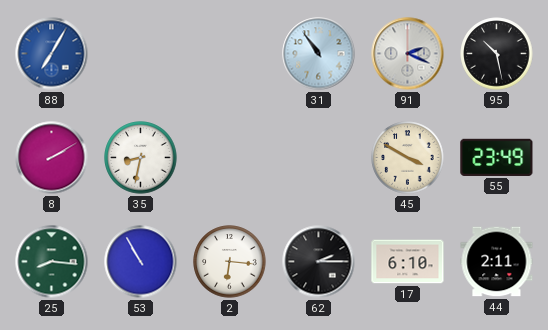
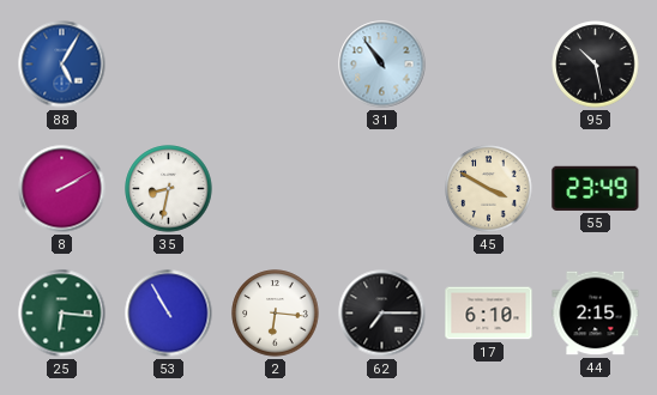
88: 7:05 -> 5:05
91: 2:19 -> none
25: 8:16 -> 6:16
62: 2:15 -> 7:15
44: 2:11 -> 2:15
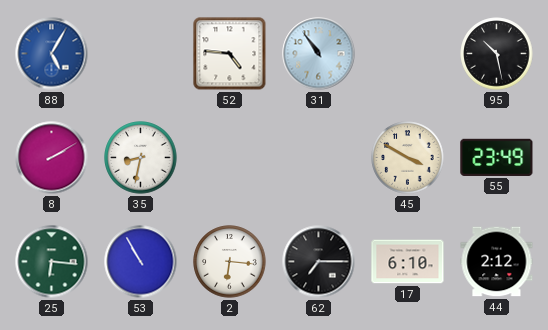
52: none -> 4:46
44: 2:15 -> 2:12
